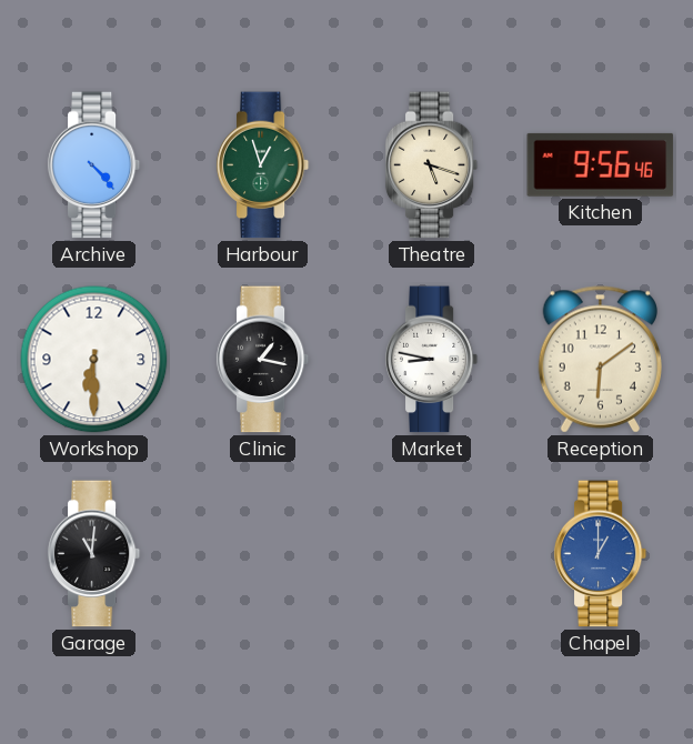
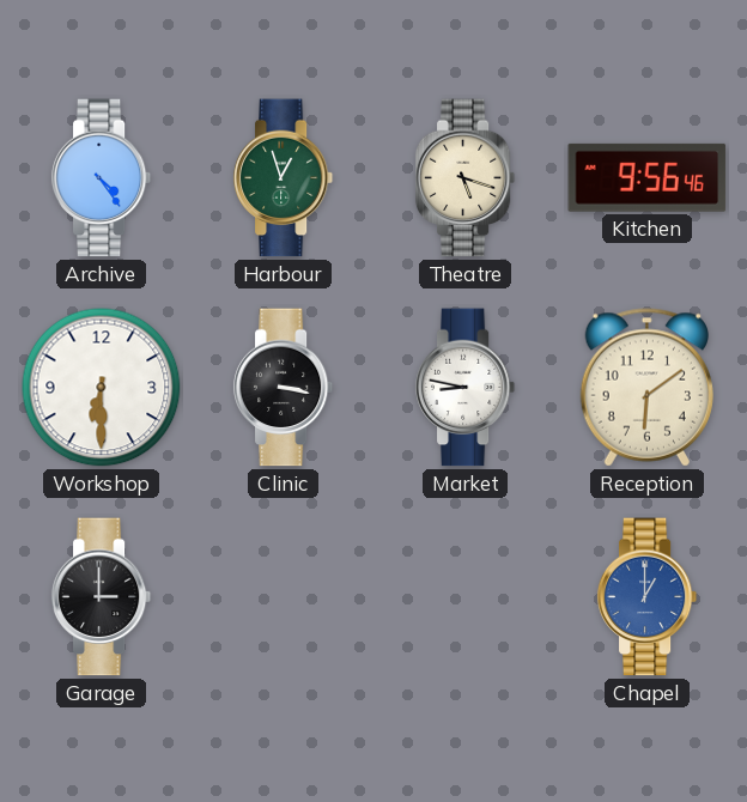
Archive: 4:23 -> 4:24
Clinic: 1:17 -> 3:17
Garage: 11:01 -> 3:00
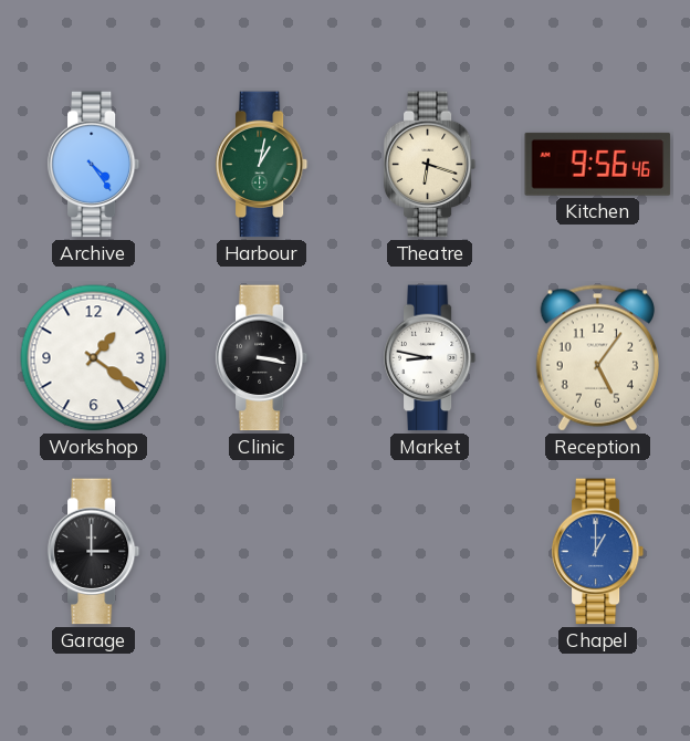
Harbour: 12:57 -> 1:02
Theatre: 5:18 -> 6:18
Workshop: 6:30 -> 1:21
Reception: 6:09 -> 5:06
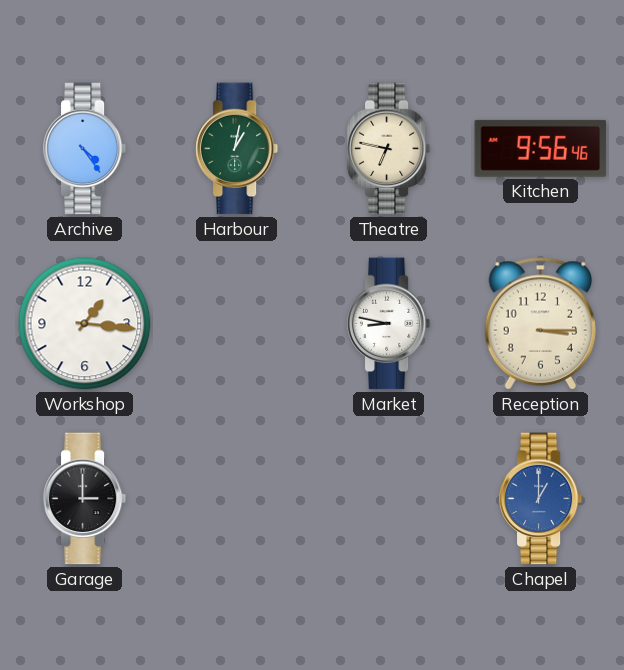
Theatre: 6:18 -> 6:47
Workshop: 1:21 -> 1:16
Clinic: 3:17 -> none
Reception: 5:06 -> 3:15
